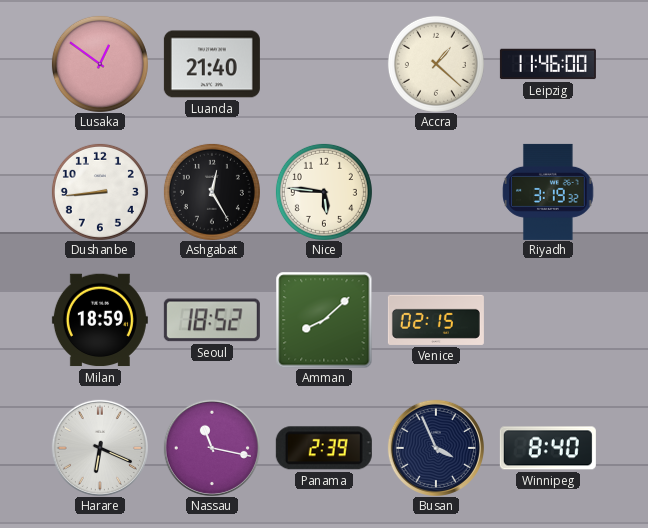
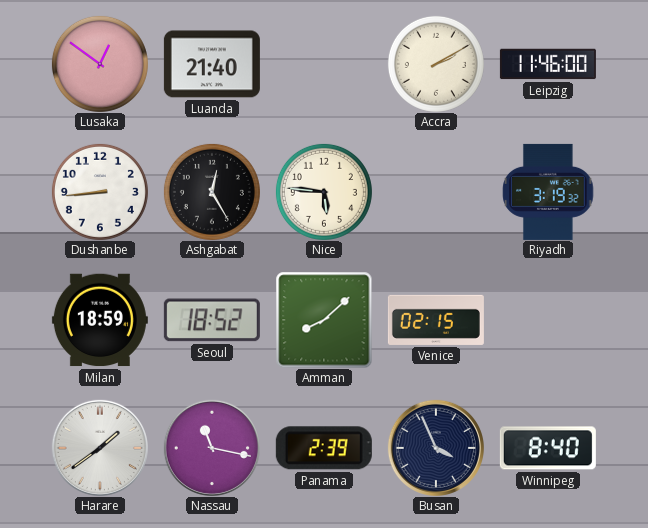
Accra: 1:22 -> 2:10
Harare: 6:19 -> 1:39
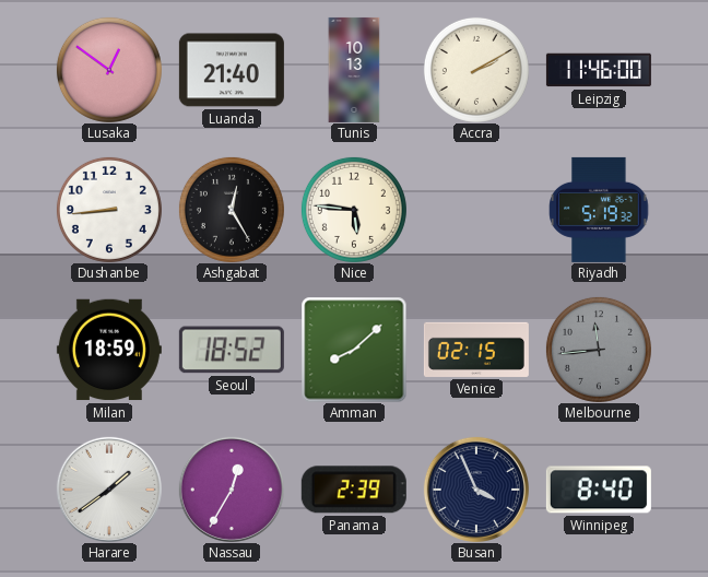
Tunis: none -> 10:13
Riyadh: 3:19 -> 5:19
Melbourne: none -> 11:44
Nassau: 11:17 -> 12:35
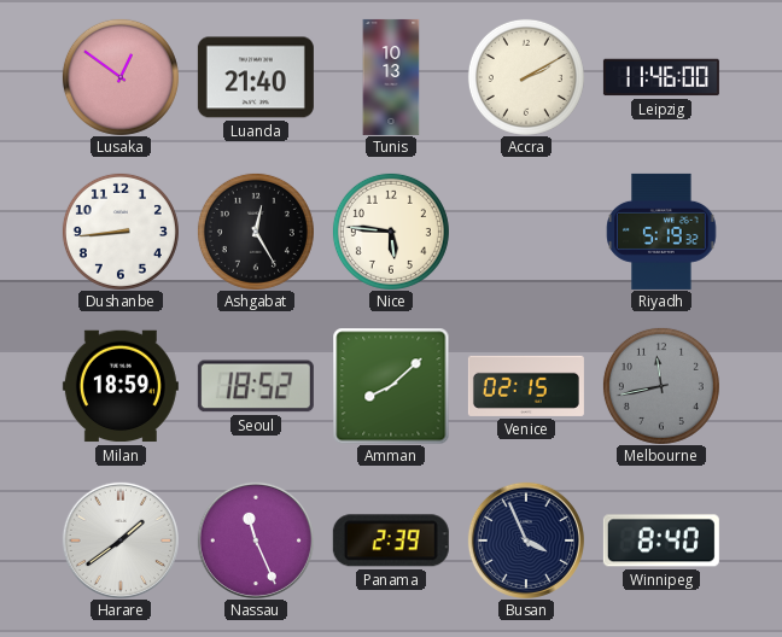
Melbourne: 11:44 -> 11:43
Nassau: 12:35 -> 11:26
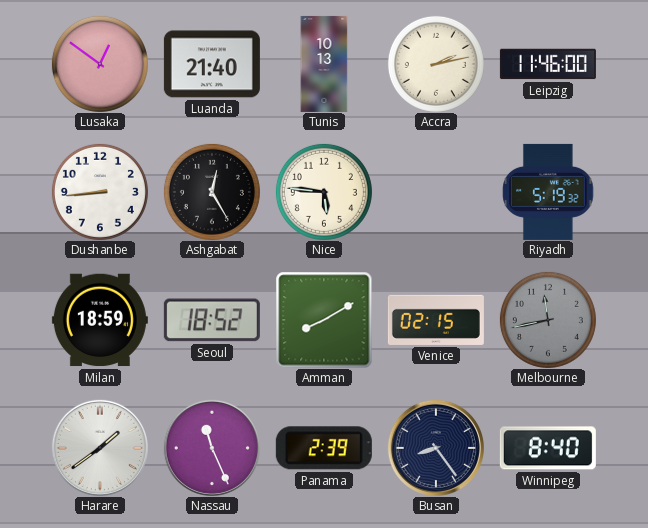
Accra: 2:10 -> 2:13
Amman: 8:08 -> 8:10
Busan: 3:56 -> 8:24
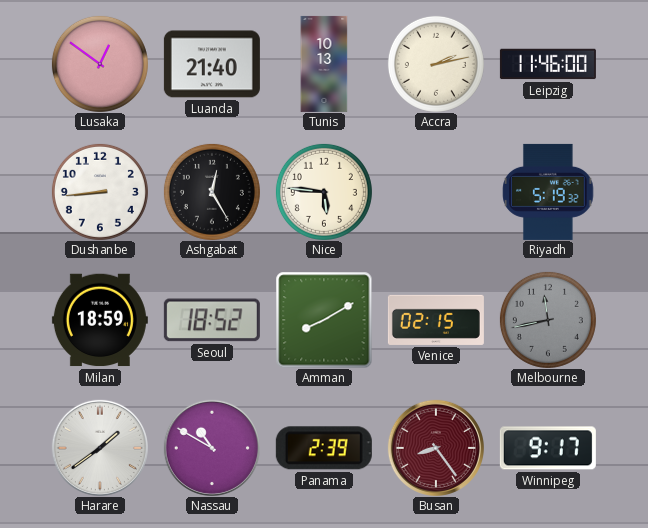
Nassau: 11:26 -> 10:50
Busan dial: navy -> burgundy
Winnipeg: 8:40 -> 9:17
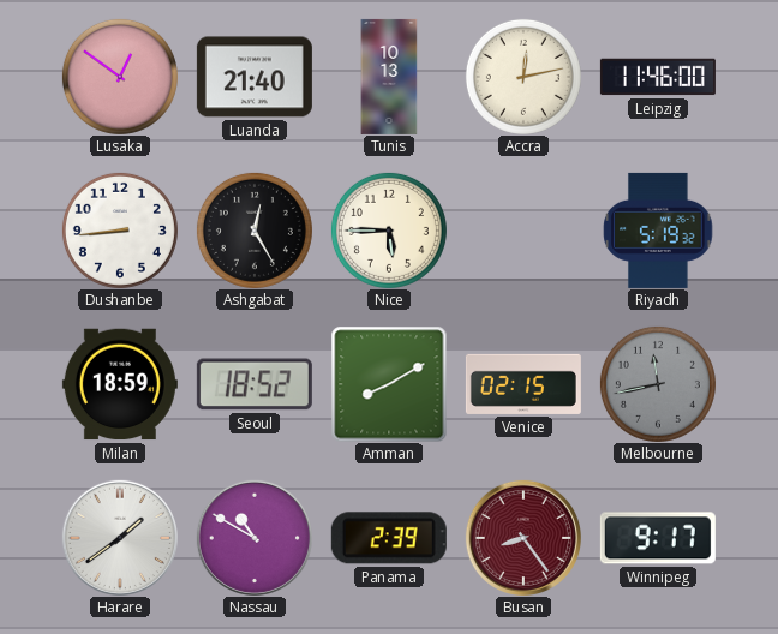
Accra: 2:13 -> 12:13
Nice: 5:46 -> 5:45
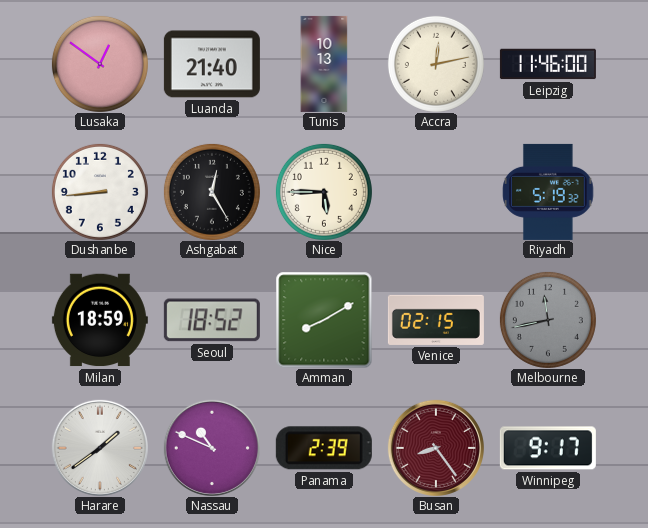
Nassau: 10:50 -> 10:49
